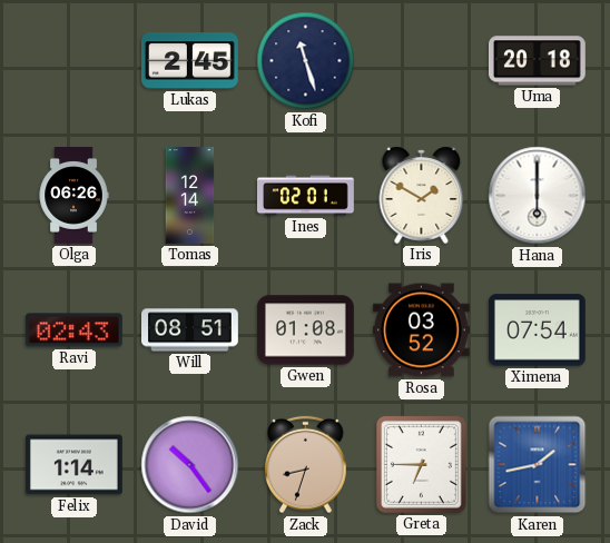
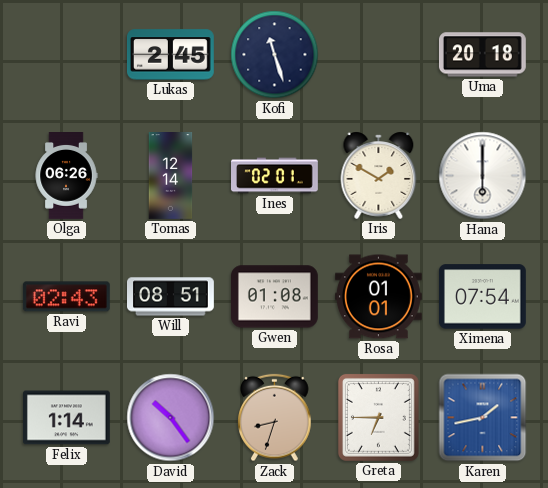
Rosa: 03:52 -> 01:01
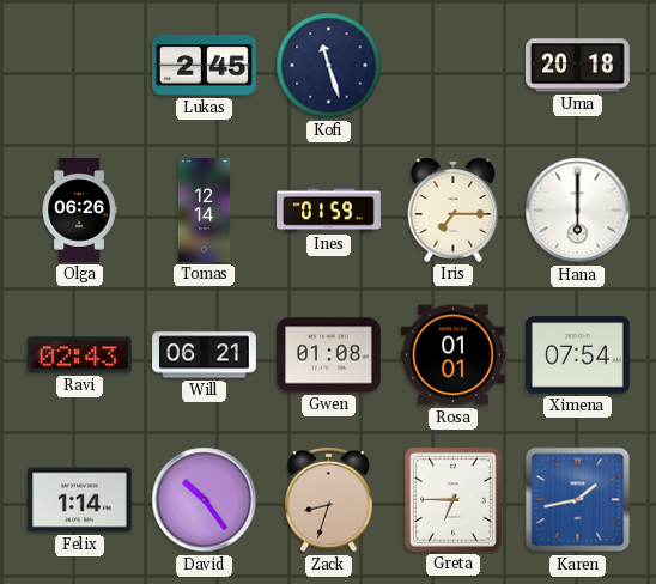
Ines: 02:01 -> 01:59
Iris: 1:50 -> 7:15
Will: 08:51 -> 06:21
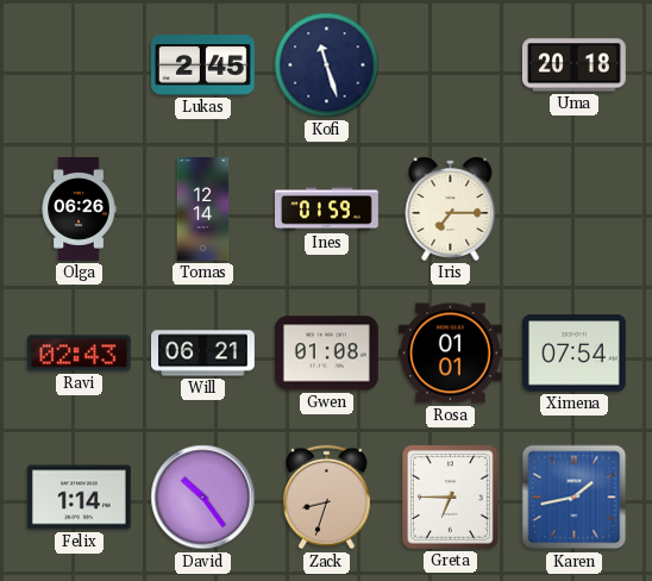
Hana: 6:00 -> none
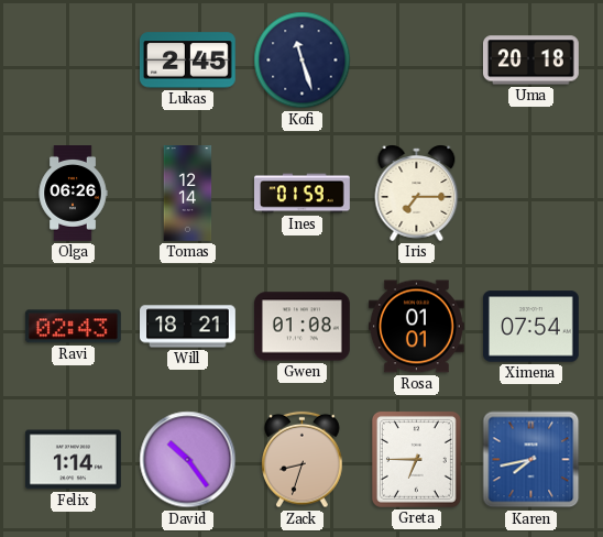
Will: 06:21 -> 18:21
Karen: 1:43 -> 7:43
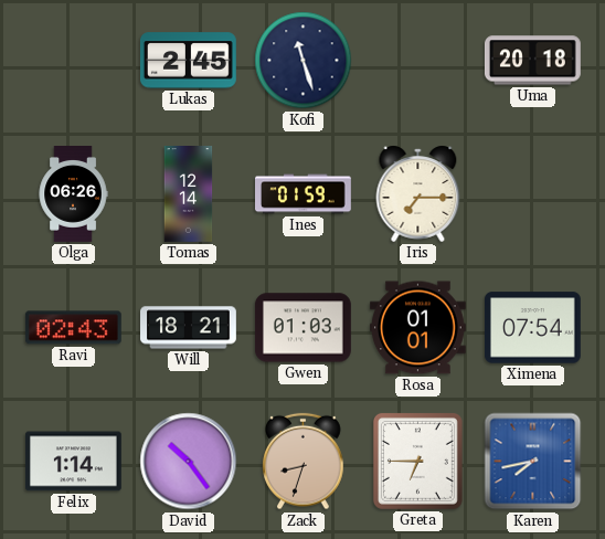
Gwen: 01:08 -> 01:03
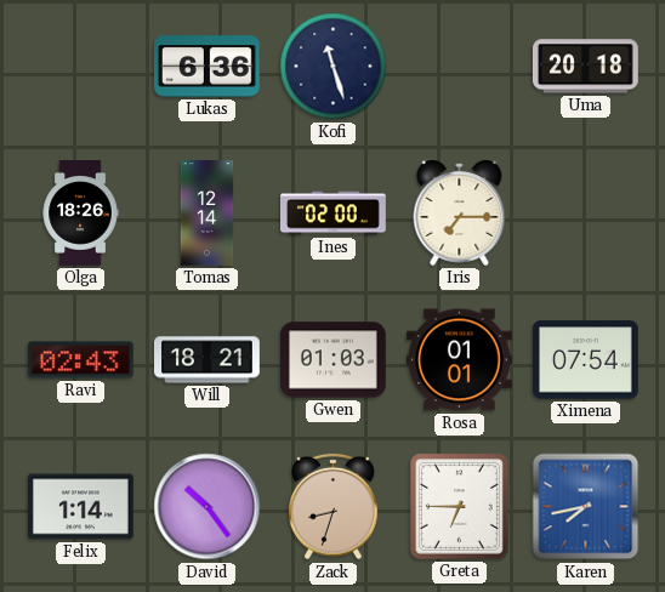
Lukas: 2:45 -> 6:36
Olga: 06:26 -> 18:26
Ines: 01:59 -> 02:00
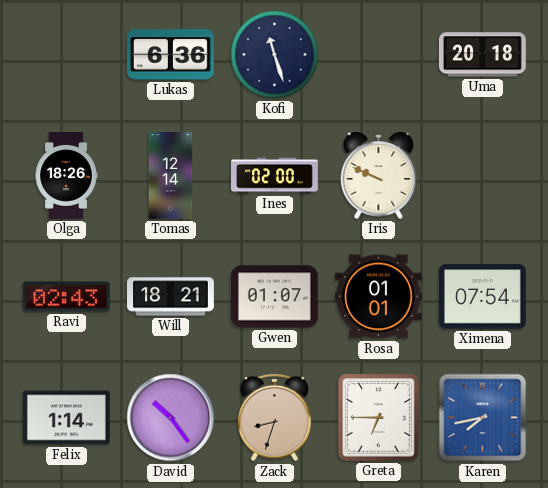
Iris: 7:15 -> 9:49
Gwen: 01:03 -> 01:07
